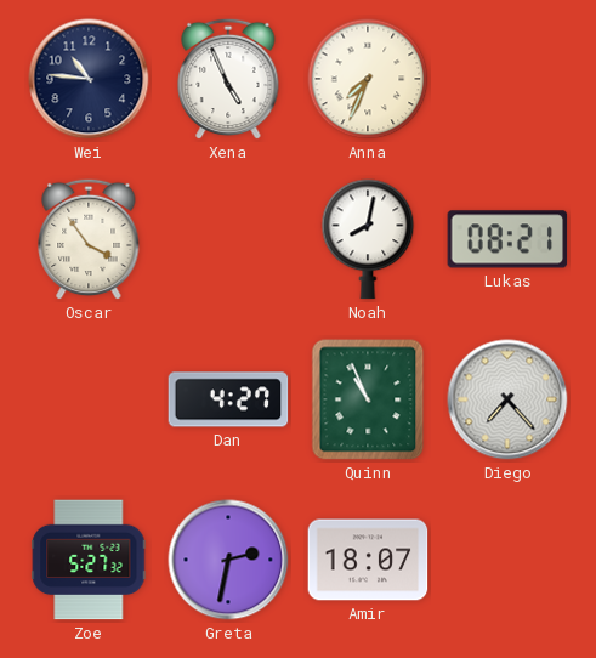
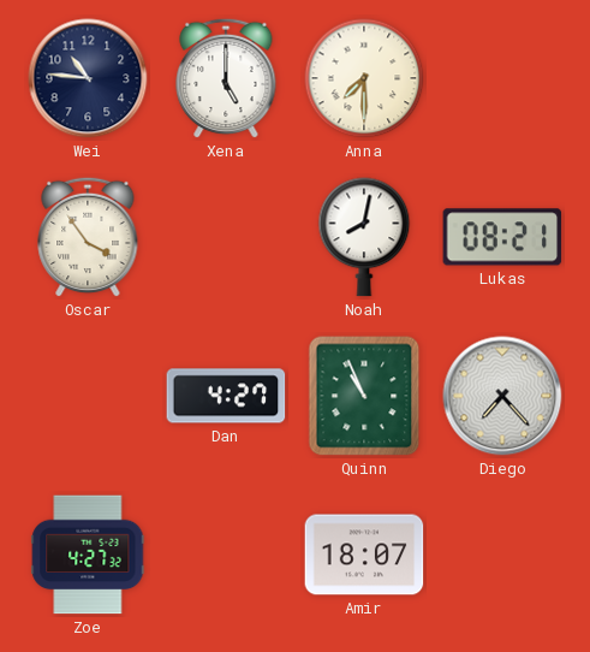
Xena: 4:56 -> 5:00
Anna: 7:34 -> 7:30
Zoe: 5:27 -> 4:27
Greta: 2:32 -> none
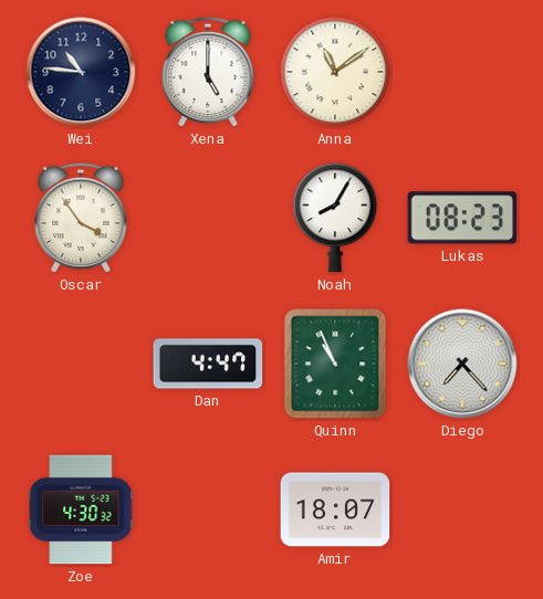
Anna: 7:30 -> 11:09
Noah: 8:02 -> 8:05
Lukas: 08:21 -> 08:23
Dan: 4:27 -> 4:47
Zoe: 4:27 -> 4:30
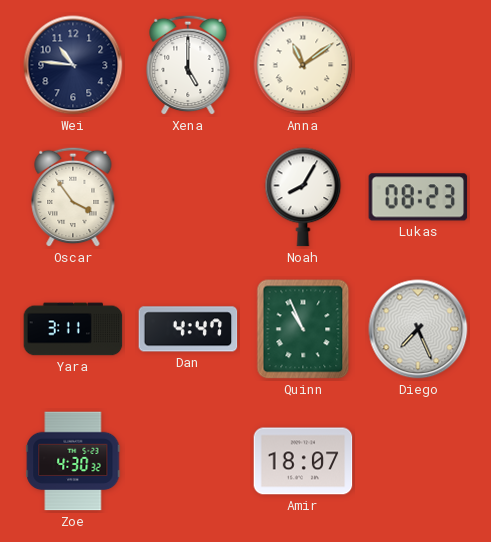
Yara: none -> 3:11
Diego: 7:23 -> 7:26
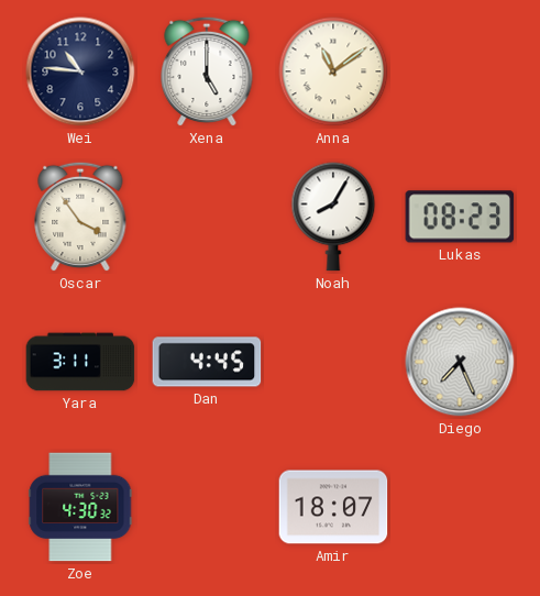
Dan: 4:47 -> 4:45
Quinn: 10:56 -> none
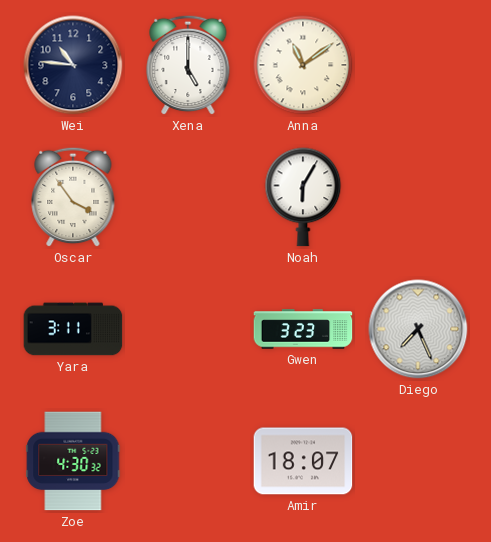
Noah: 8:05 -> 6:05
Lukas: 08:23 -> none
Dan: 4:45 -> none
Gwen: none -> 3:23
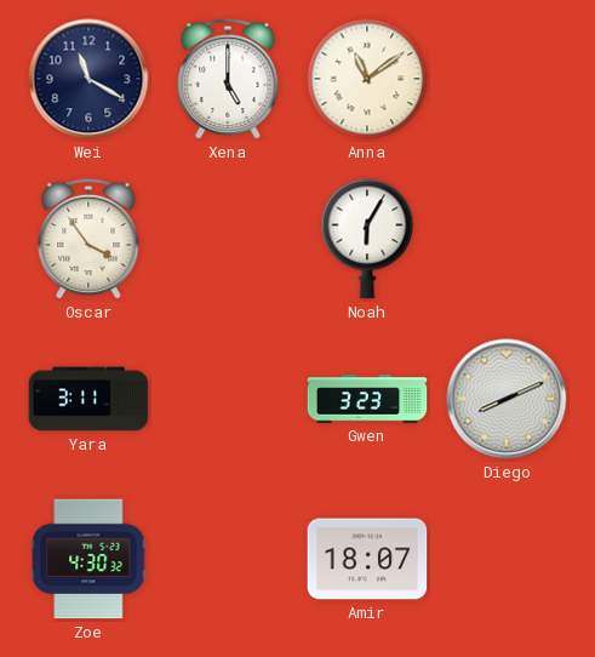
Wei: 10:46 -> 11:20
Diego: 7:26 -> 8:11
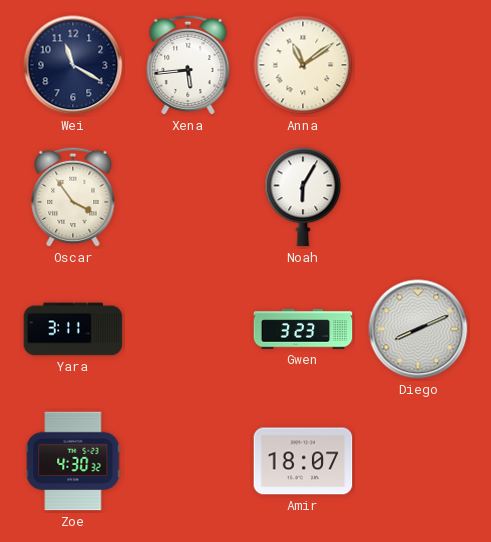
Xena: 5:00 -> 5:44
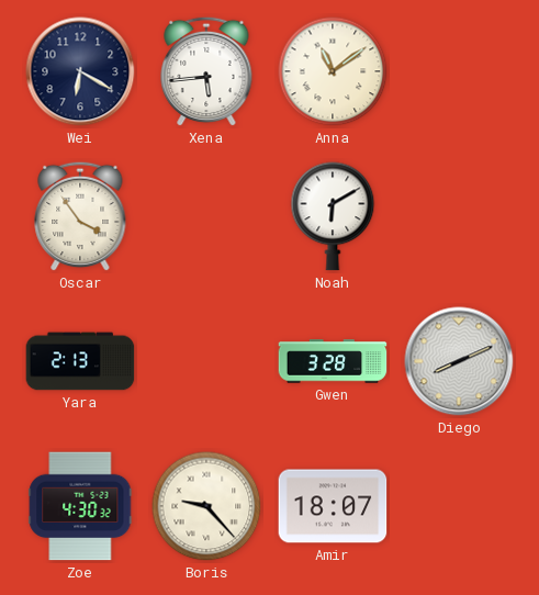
Wei: 11:20 -> 6:20
Noah: 6:05 -> 6:10
Yara: 3:11 -> 2:13
Gwen: 3:23 -> 3:28
Boris: none -> 9:23
